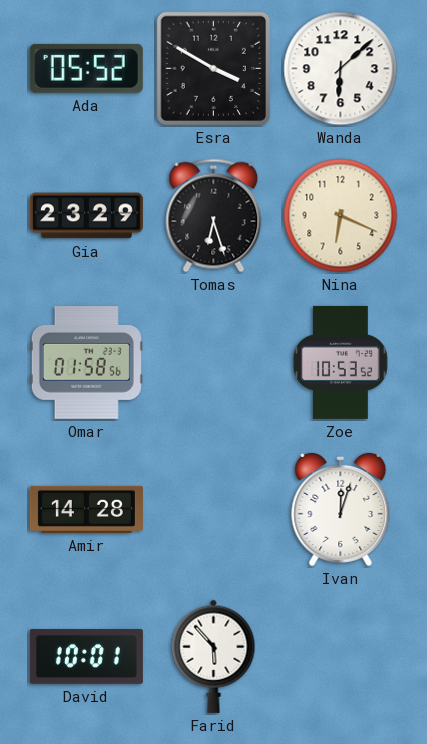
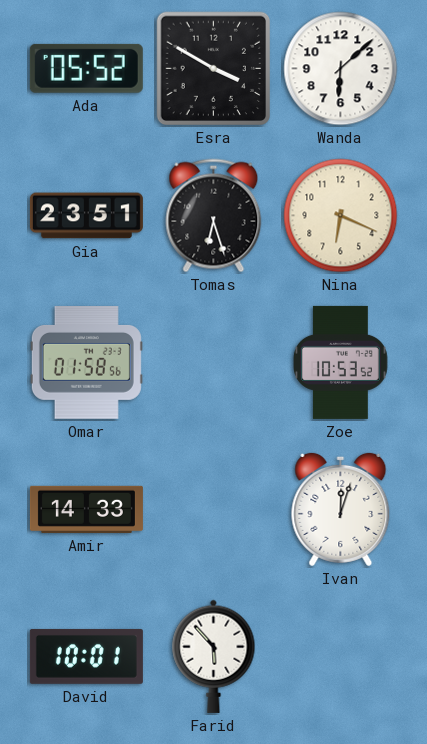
Gia: 23:29 -> 23:51
Amir: 14:28 -> 14:33
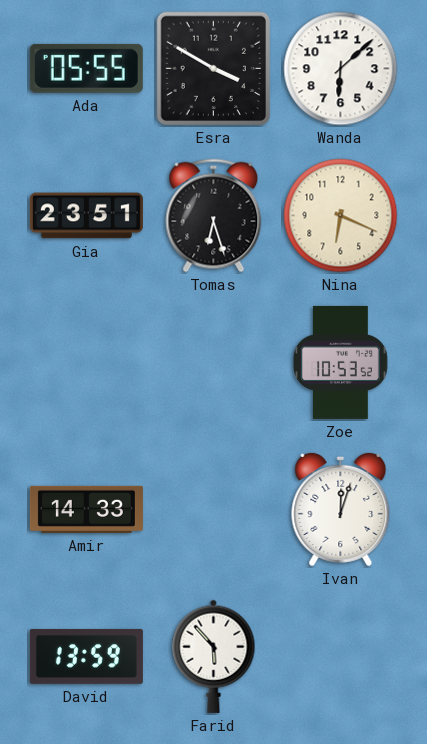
Ada: 05:52 -> 05:55
Omar: 01:58 -> none
David: 10:01 -> 13:59
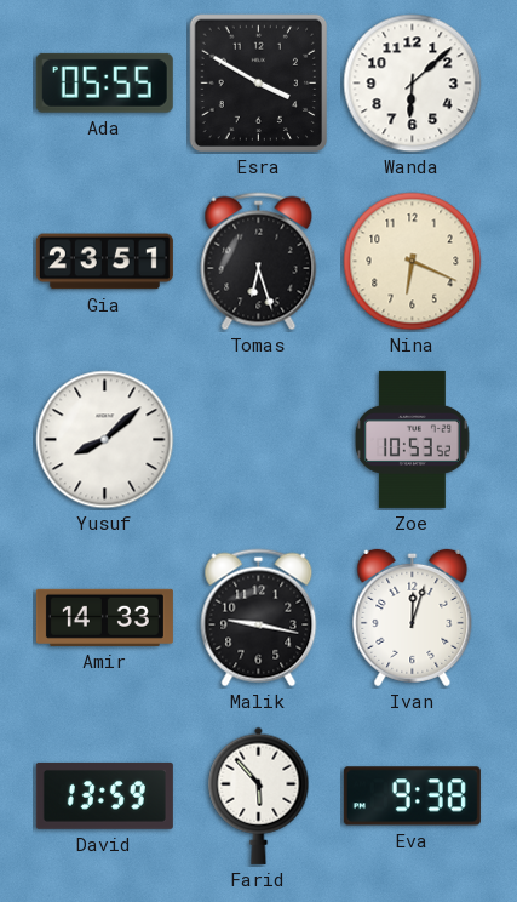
Yusuf: none -> 8:08
Malik: none -> 9:17
Eva: none -> 9:38
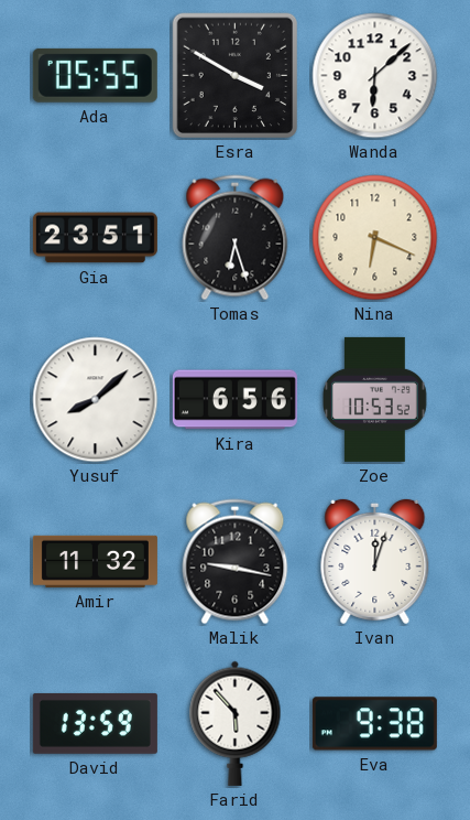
Kira: none -> 6:56
Amir: 14:33 -> 11:32
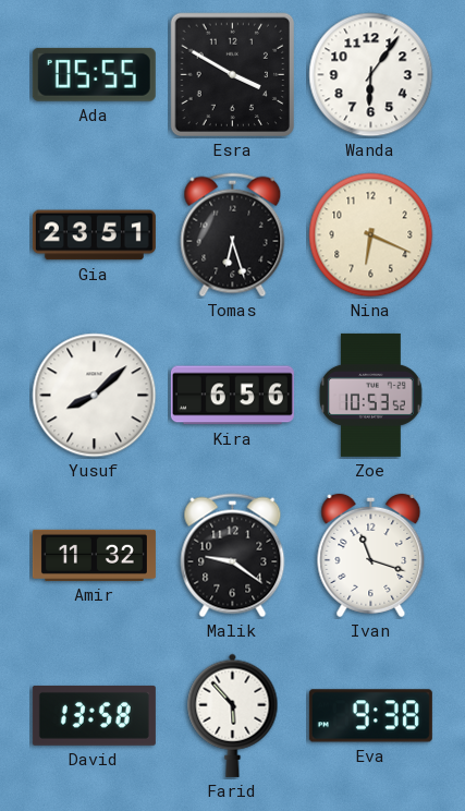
Wanda: 6:08 -> 6:06
Malik: 9:17 -> 9:21
Ivan: 12:03 -> 11:18
David: 13:59 -> 13:58
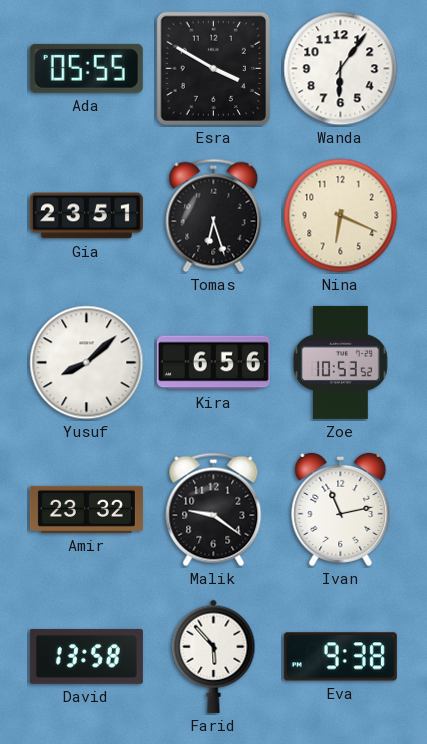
Amir: 11:32 -> 23:32
Ivan: 11:18 -> 11:13
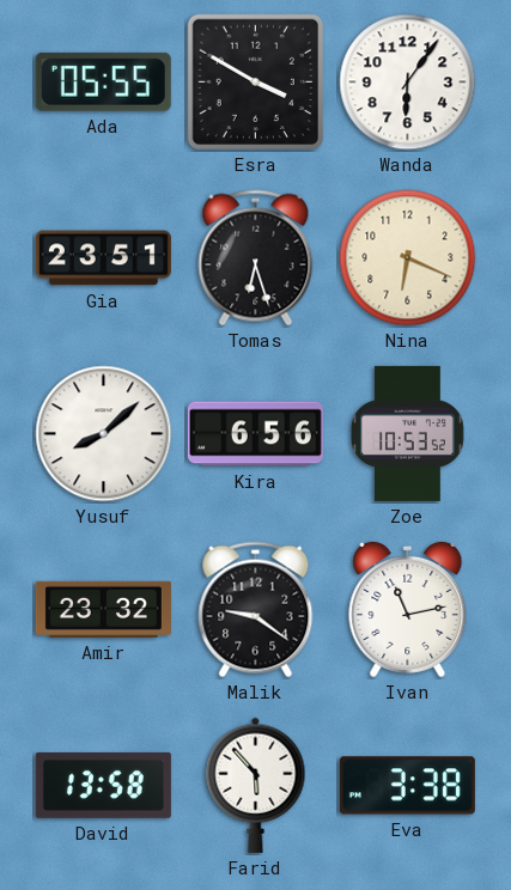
Eva: 9:38 -> 3:38
